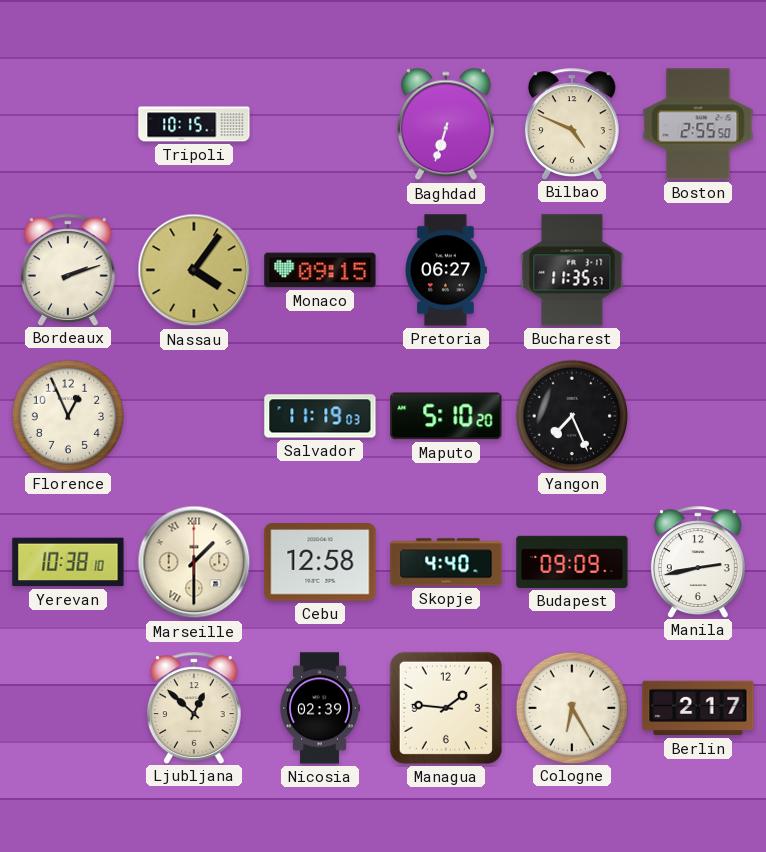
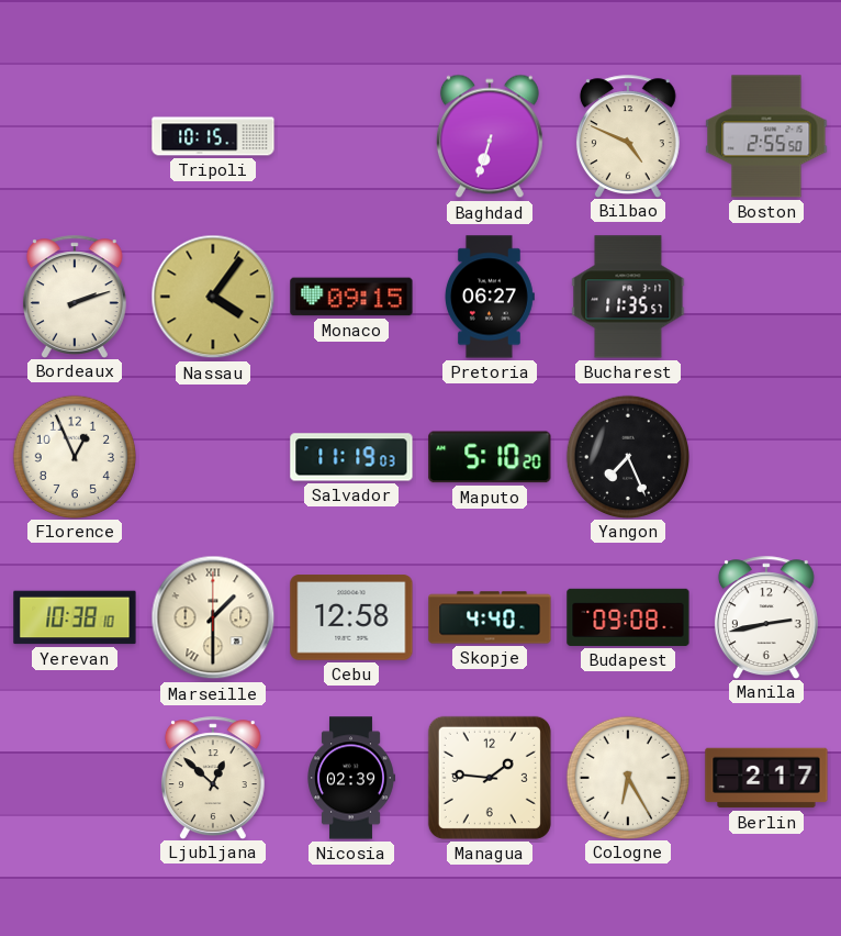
Budapest: 09:09 -> 09:08
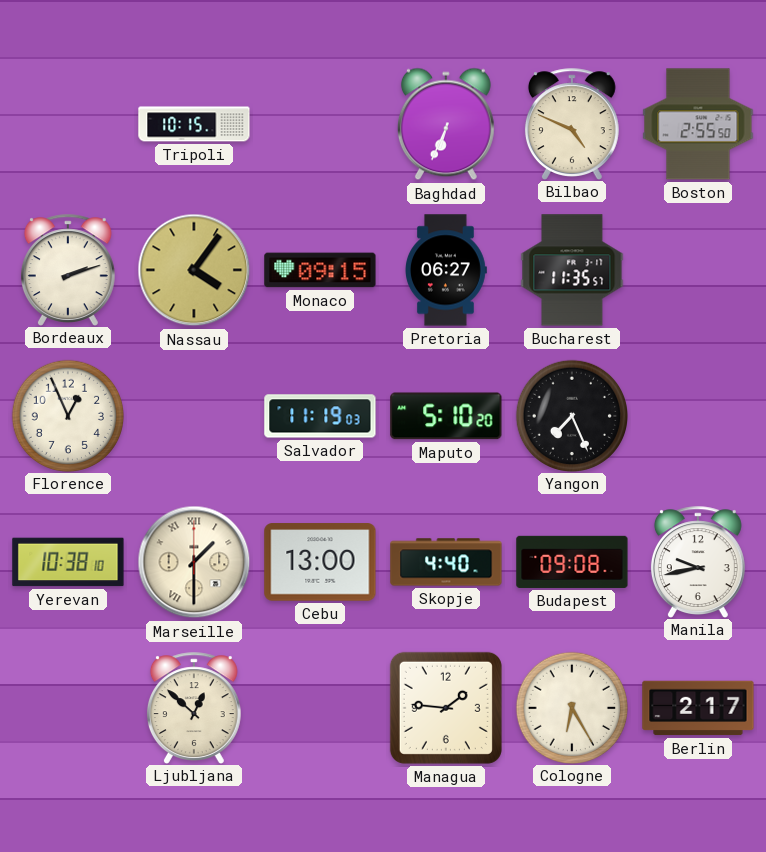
Baghdad: 6:33 -> 6:34
Cebu: 12:58 -> 13:00
Manila: 2:43 -> 9:43
Nicosia: 02:39 -> none
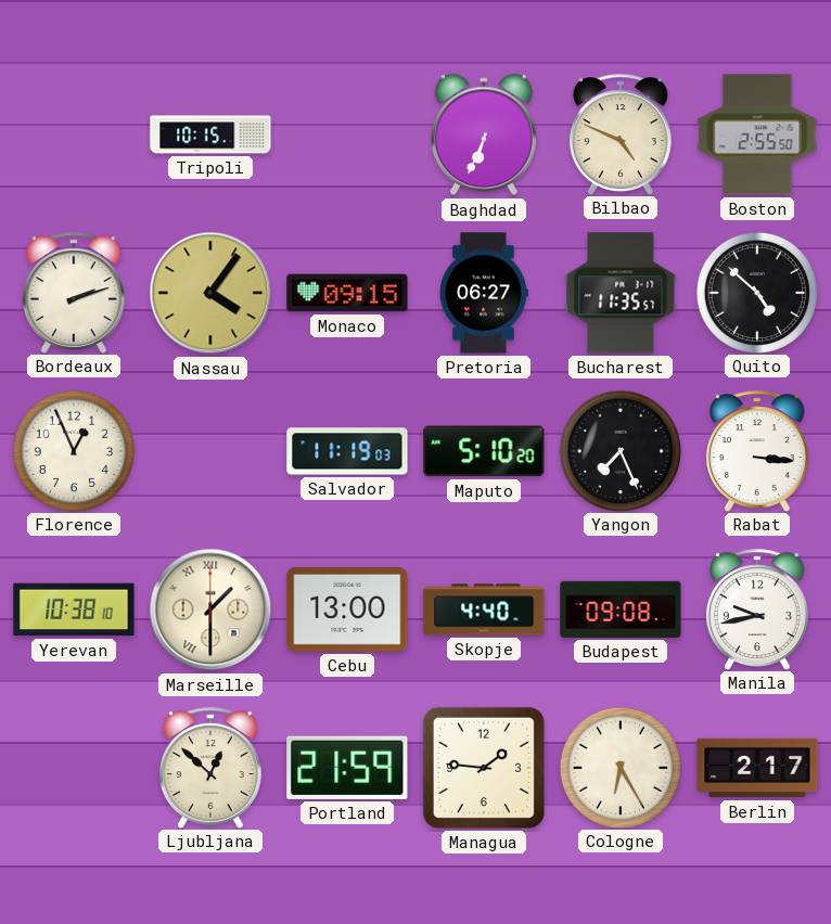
Quito: none -> 4:52
Rabat: none -> 3:16
Portland: none -> 21:59
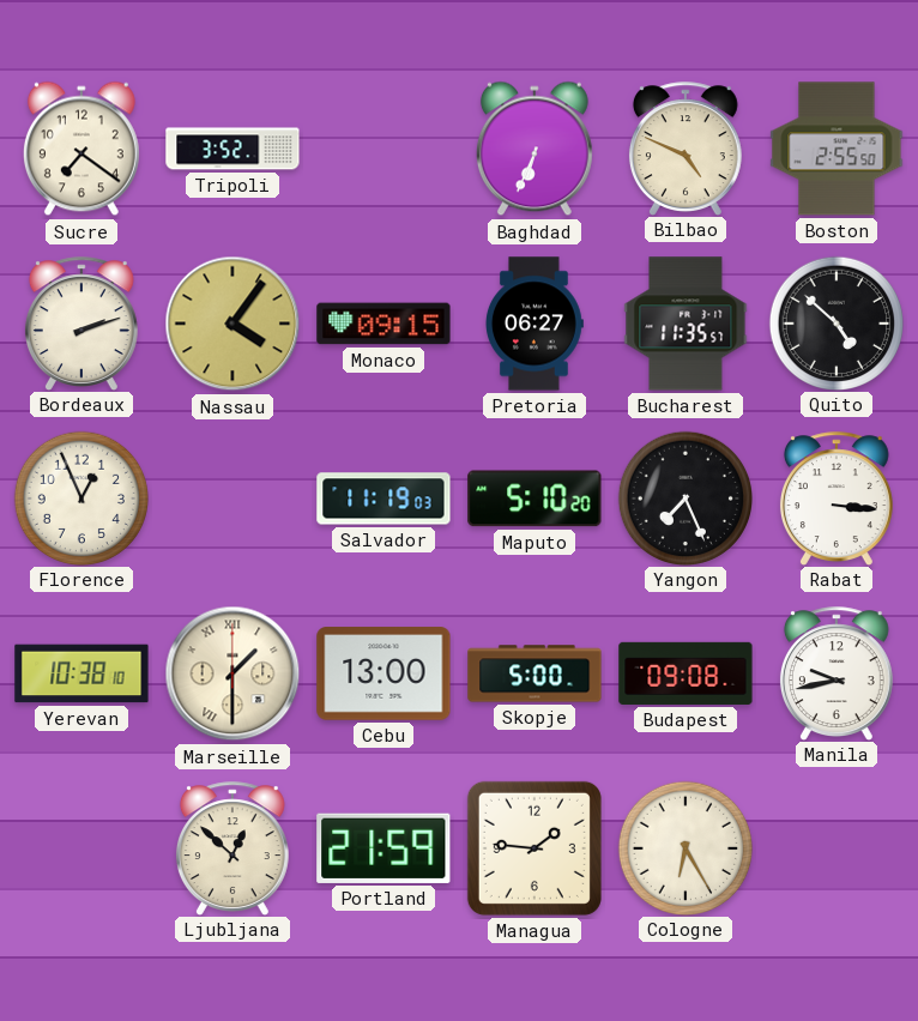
Sucre: none -> 7:21
Tripoli: 10:15 -> 3:52
Skopje: 4:40 -> 5:00
Berlin: 2:17 -> none
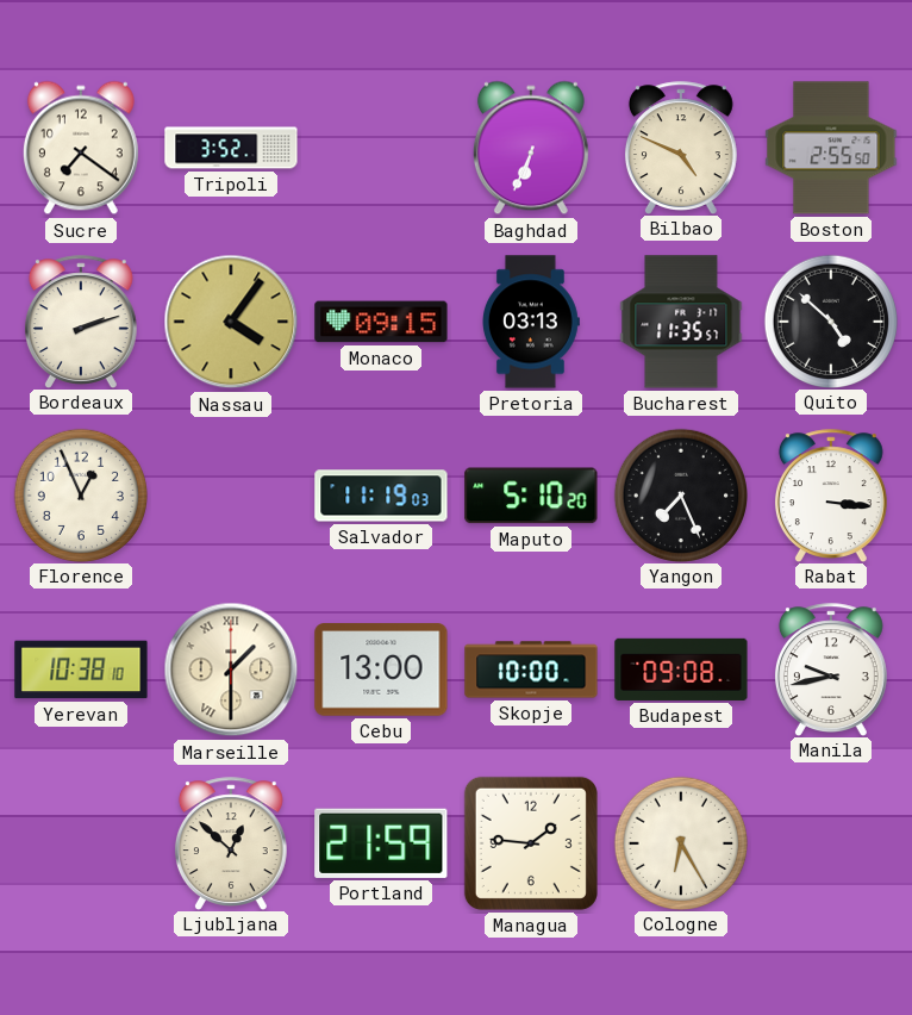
Pretoria: 06:27 -> 03:13
Skopje: 5:00 -> 10:00
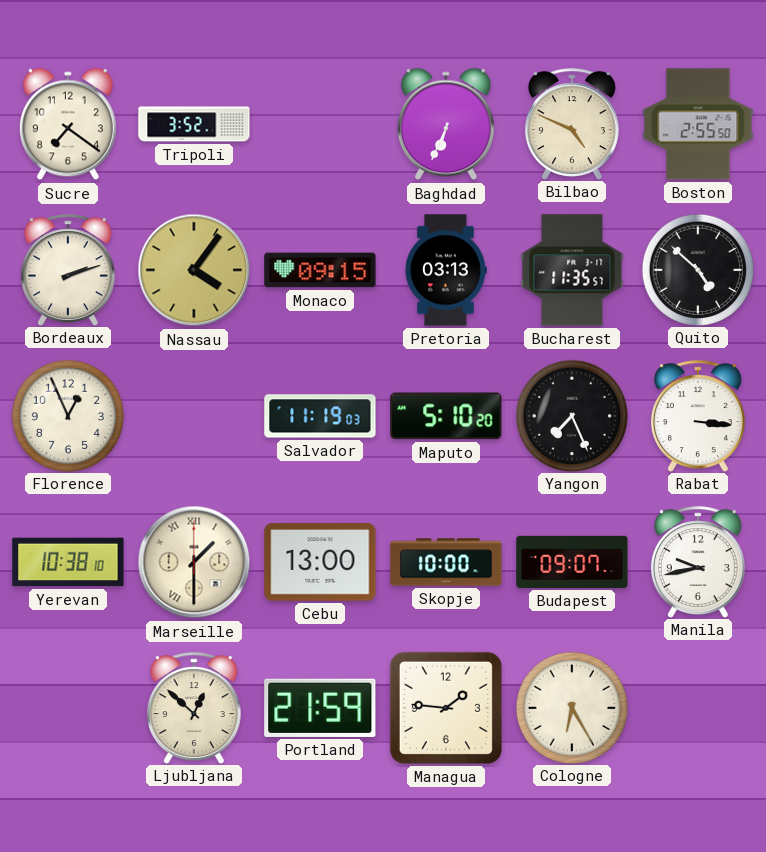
Budapest: 09:08 -> 09:07
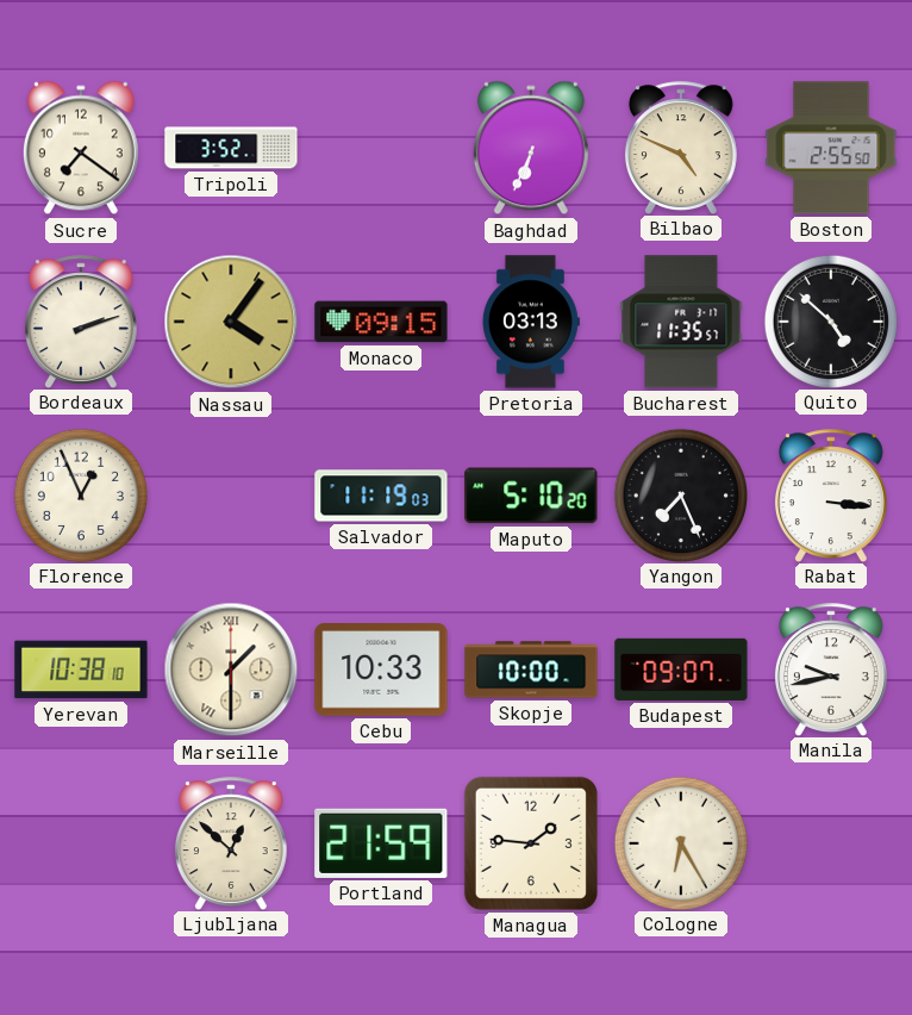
Cebu: 13:00 -> 10:33
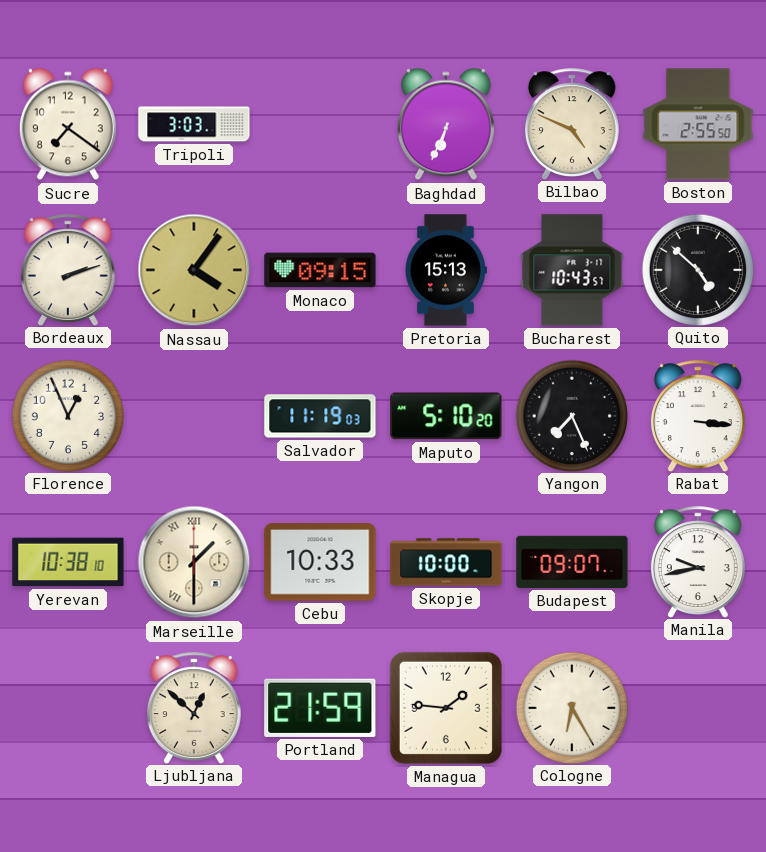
Tripoli: 3:52 -> 3:03
Pretoria: 03:13 -> 15:13
Bucharest: 11:35 -> 10:43
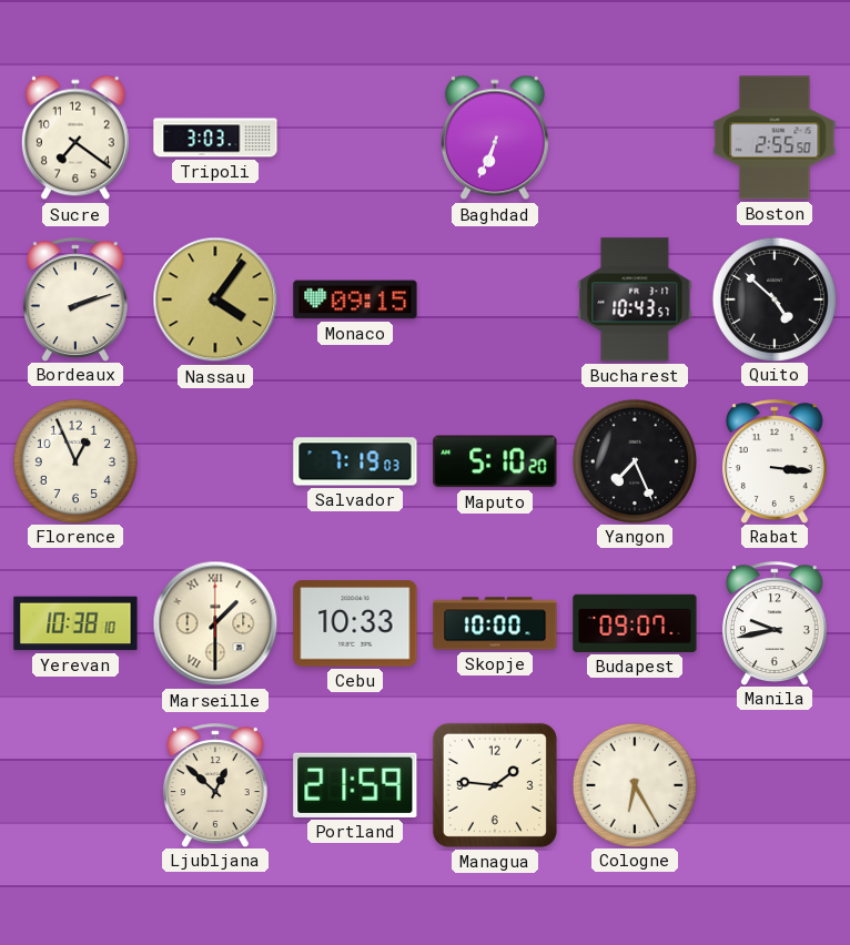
Bilbao: 4:49 -> none
Pretoria: 15:13 -> none
Salvador: 11:19 -> 7:19
